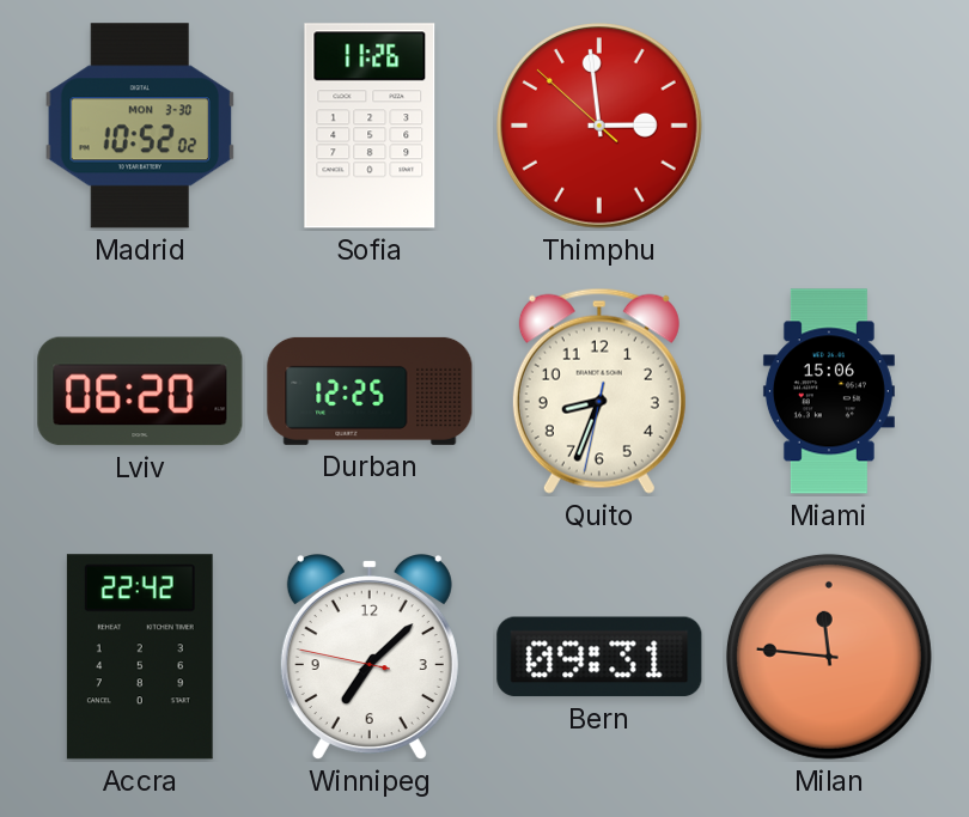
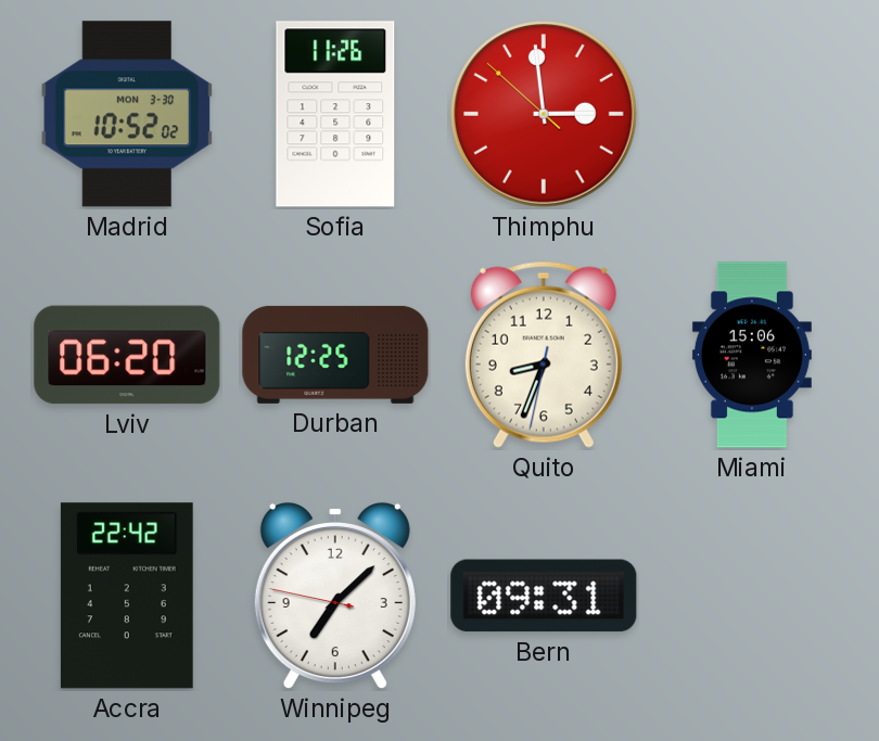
Milan: 11:46 -> none
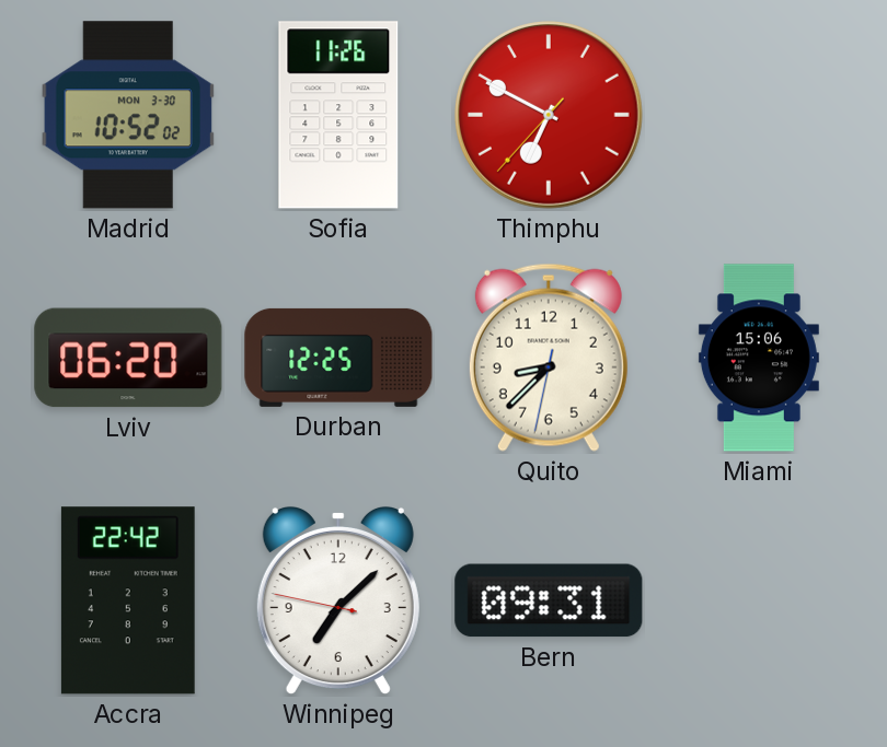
Thimphu: 2:58 -> 6:49
Quito: 8:33 -> 8:37
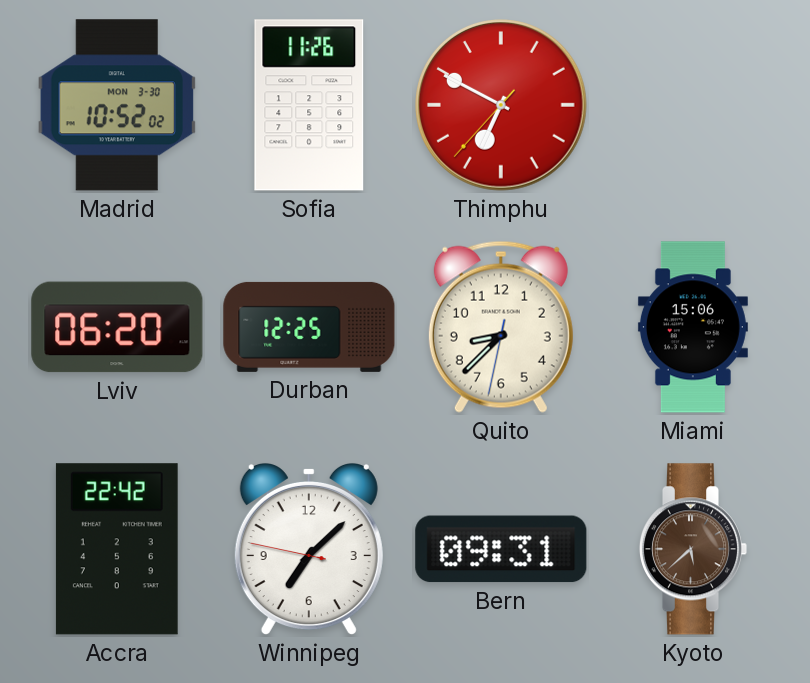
Kyoto: none -> 5:38
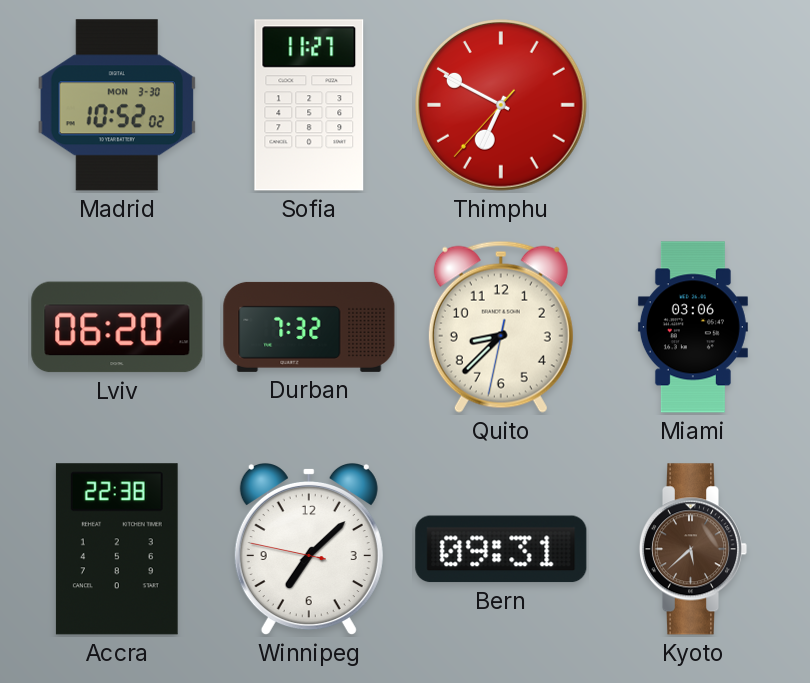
Sofia: 11:26 -> 11:27
Durban: 12:25 -> 7:32
Miami: 15:06 -> 03:06
Accra: 22:42 -> 22:38
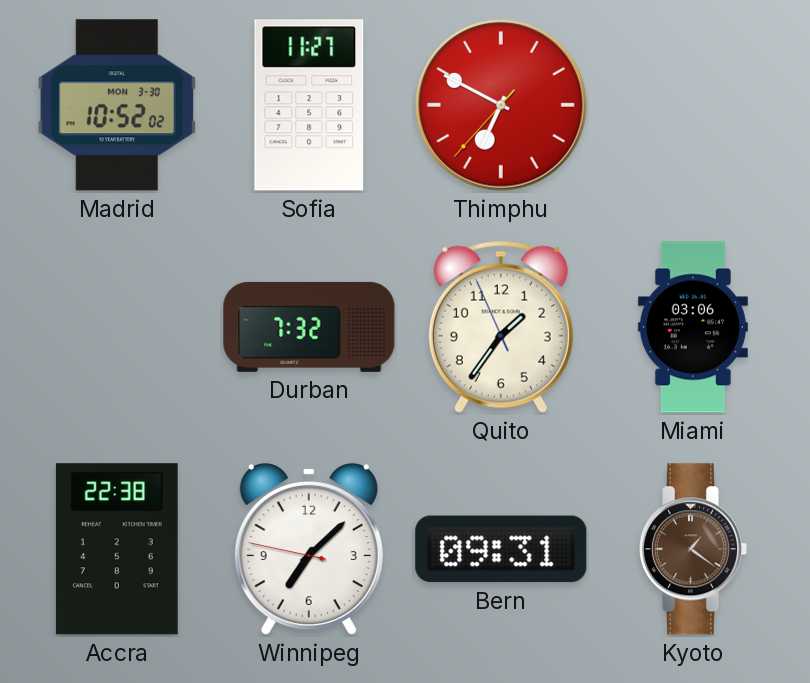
Lviv: 06:20 -> none
Quito: 8:37 -> 1:35
Kyoto: 5:38 -> 1:21
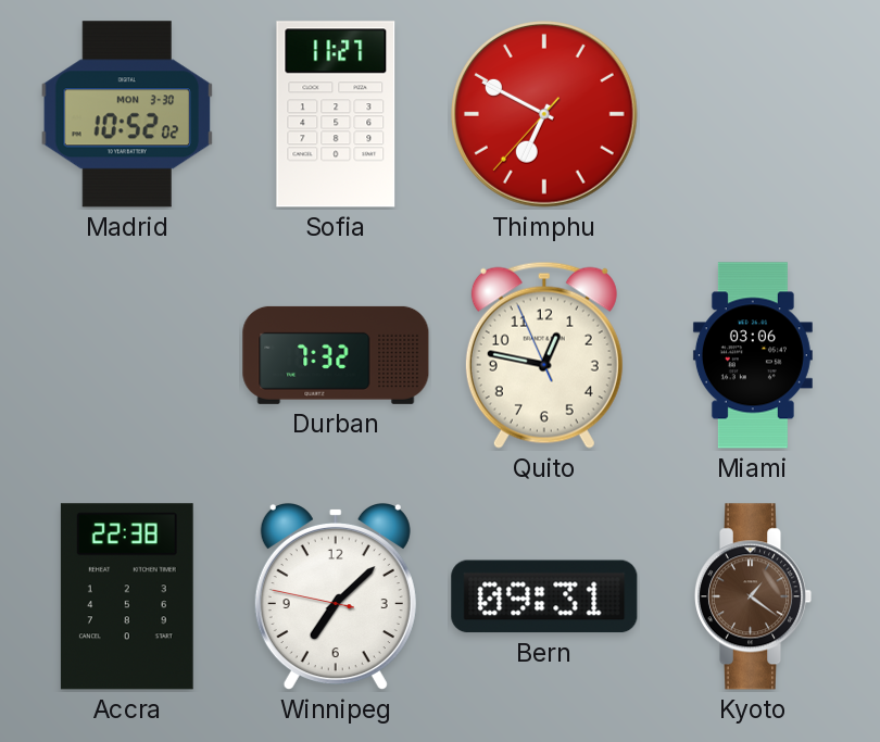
Quito: 1:35 -> 12:46
